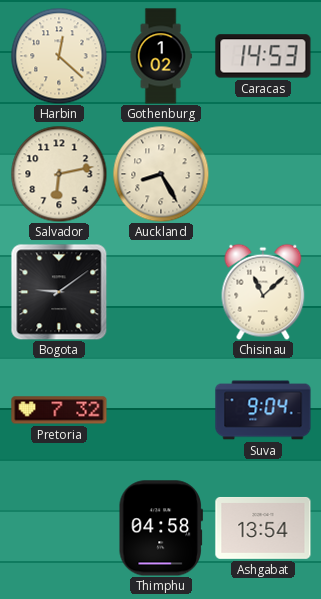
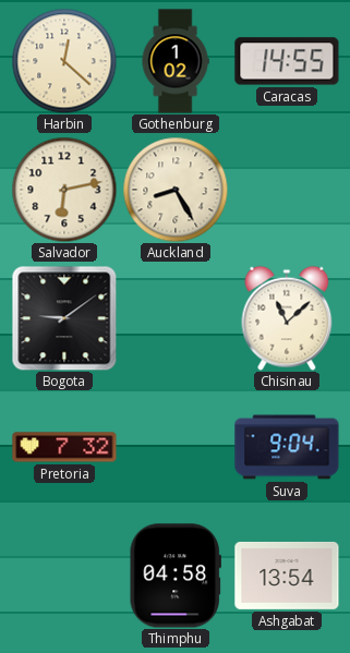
Caracas: 14:53 -> 14:55
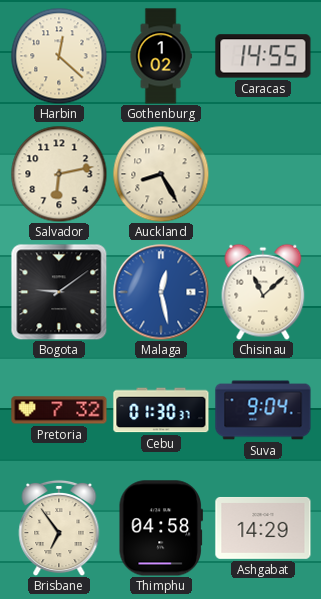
Malaga: none -> 12:28
Cebu: none -> 01:30
Brisbane: none -> 6:54
Ashgabat: 13:54 -> 14:29
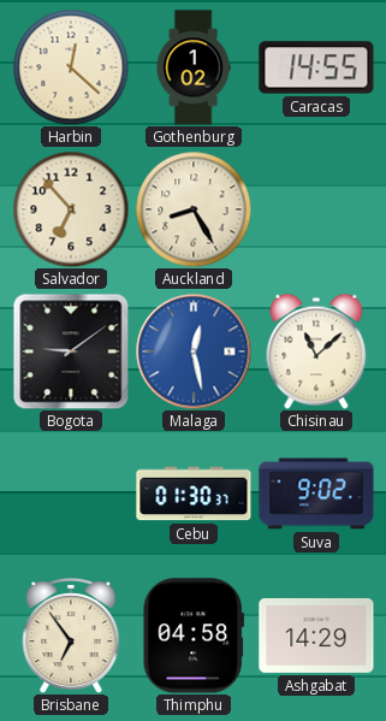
Salvador: 6:13 -> 6:53
Pretoria: 7:32 -> none
Suva: 9:04 -> 9:02
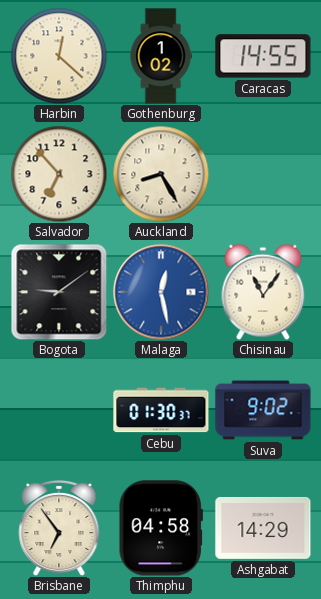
Chisinau: 11:08 -> 11:06
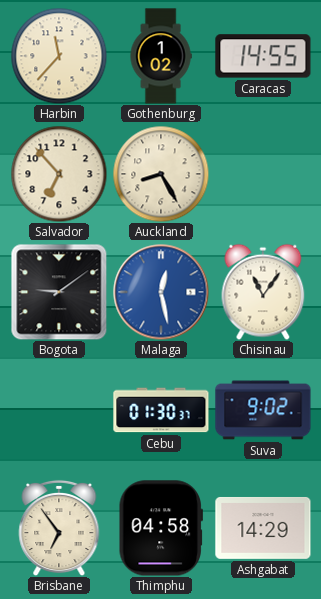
Harbin: 12:22 -> 11:37
